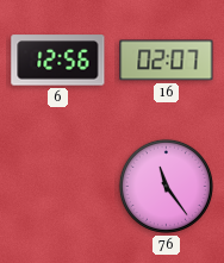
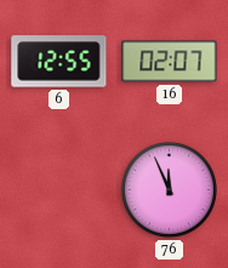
6: 12:56 -> 12:55
76: 11:24 -> 11:56
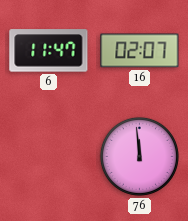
6: 12:55 -> 11:47
76: 11:56 -> 11:59
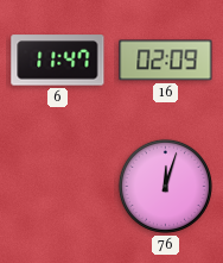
16: 02:07 -> 02:09
76: 11:59 -> 12:03
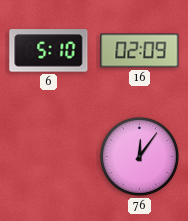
6: 11:47 -> 5:10
76: 12:03 -> 12:06
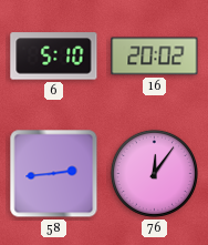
16: 02:09 -> 20:02
58: none -> 2:44
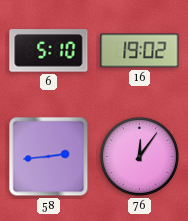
16: 20:02 -> 19:02
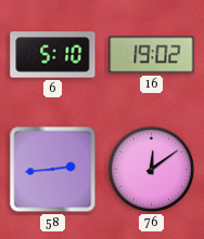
76: 12:06 -> 12:09
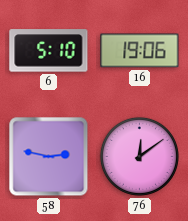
16: 19:02 -> 19:06
58: 2:44 -> 2:47
